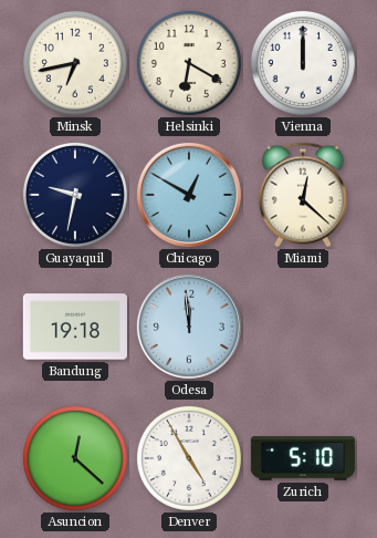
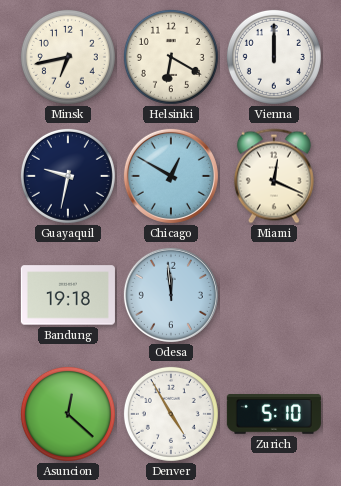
Miami: 12:22 -> 12:19
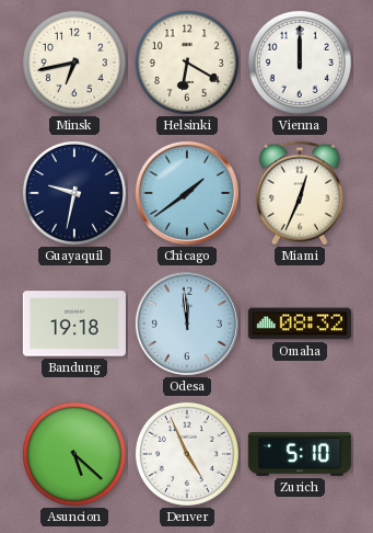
Chicago: 12:50 -> 1:39
Miami: 12:19 -> 12:34
Omaha: none -> 08:32
Asuncion: 12:22 -> 5:22
Denver: 4:55 -> 4:56
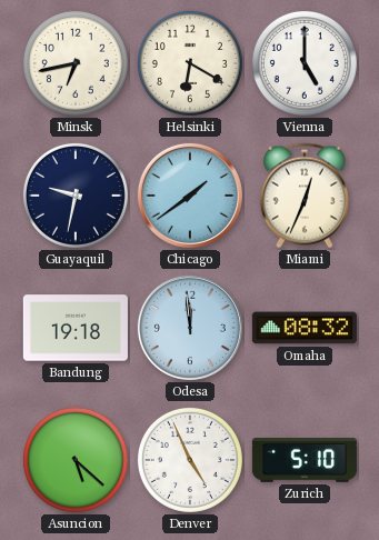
Vienna: 12:00 -> 5:00
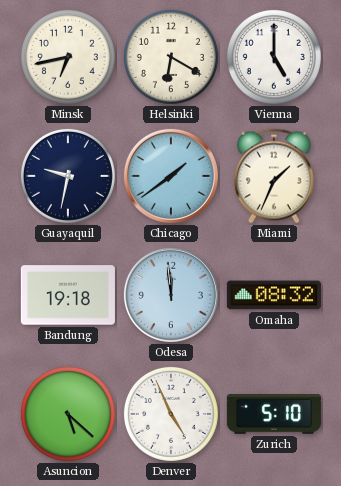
Miami: 12:34 -> 1:34
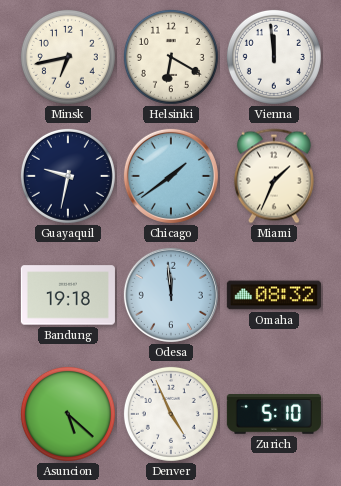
Vienna: 5:00 -> 11:59
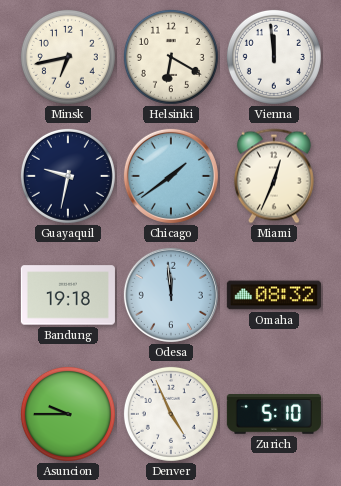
Miami: 1:34 -> 12:34
Asuncion: 5:22 -> 9:45
